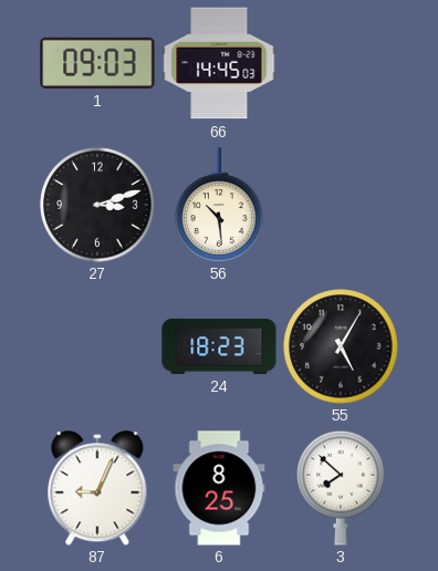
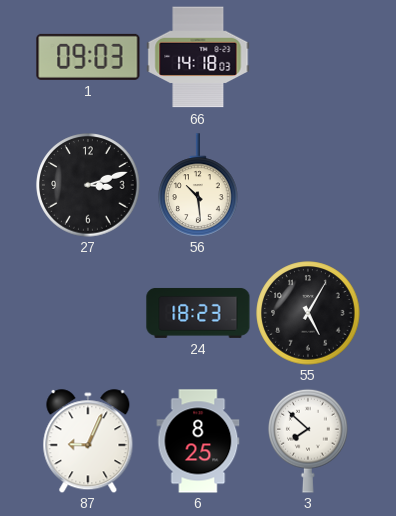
66: 14:45 -> 14:18
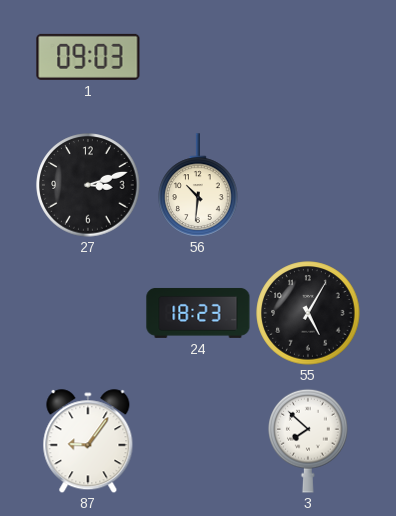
66: 14:18 -> none
56: 10:29 -> 10:31
87: 9:04 -> 9:06
6: 8:25 -> none
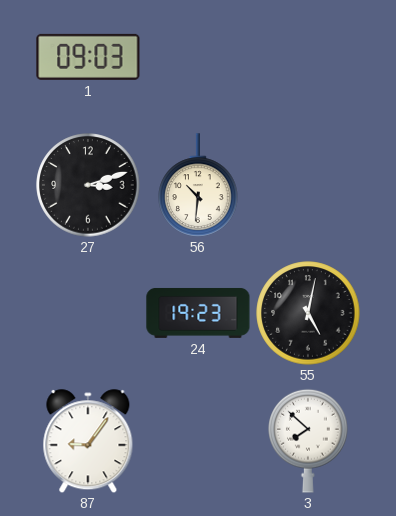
24: 18:23 -> 19:23
55: 5:05 -> 5:02
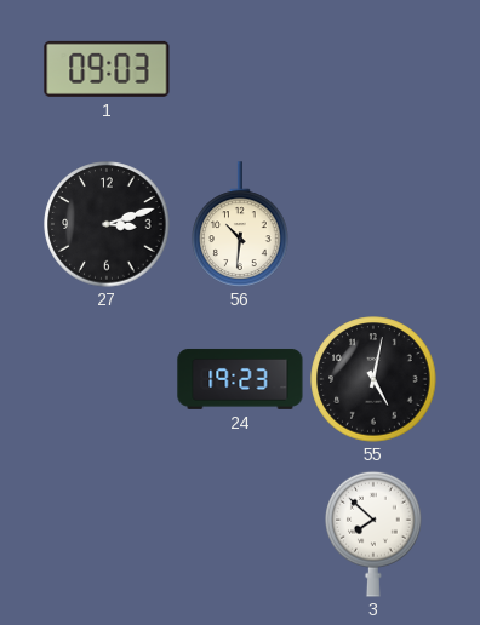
87: 9:06 -> none
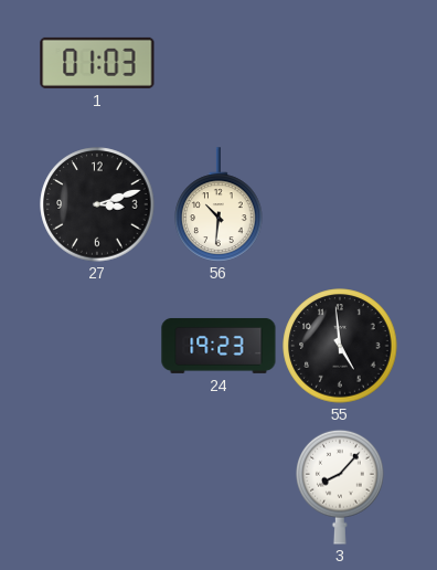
1: 09:03 -> 01:03
55: 5:02 -> 4:59
3: 7:52 -> 8:07
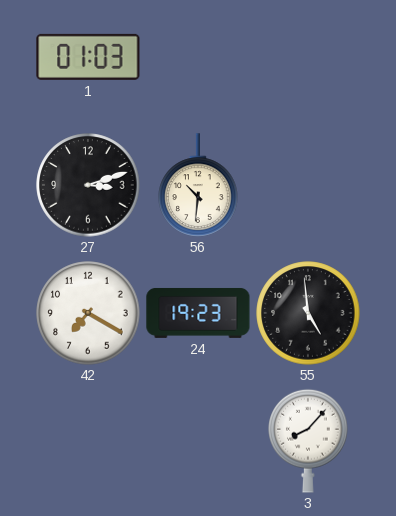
42: none -> 7:20
